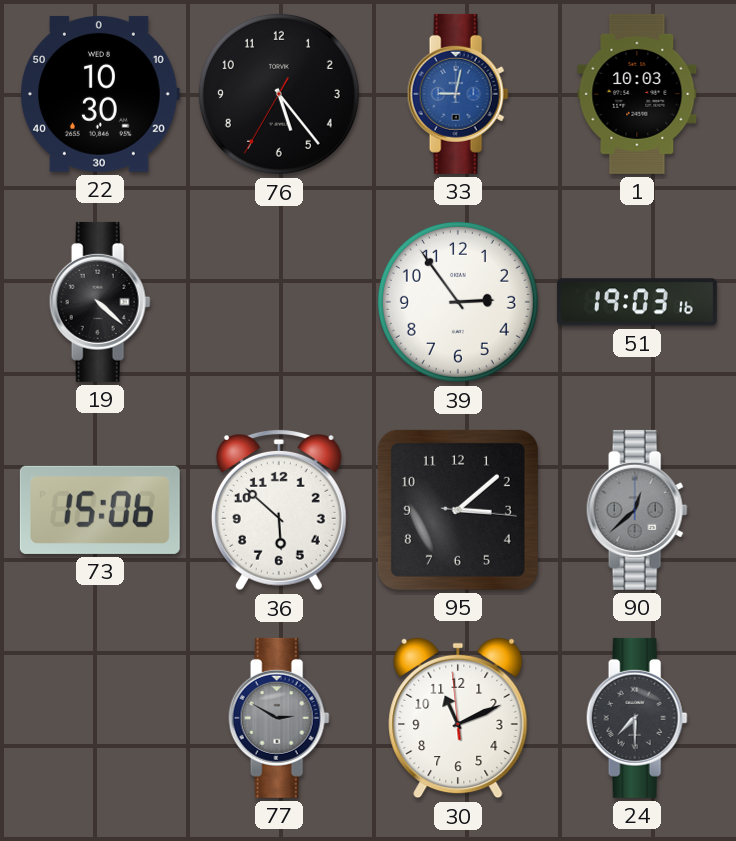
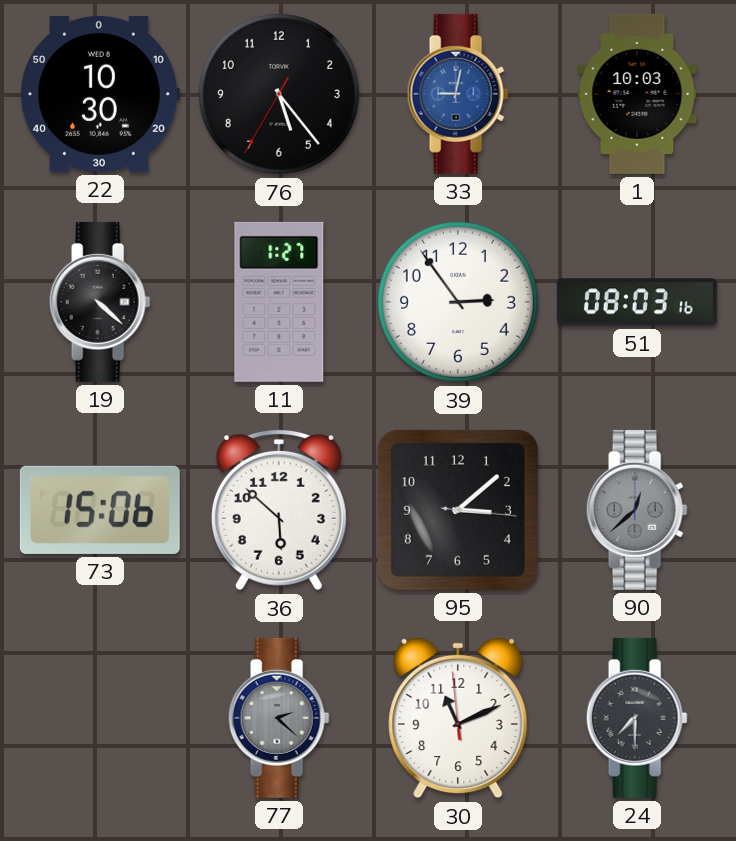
11: none -> 1:27
51: 19:03 -> 08:03
77: 2:50 -> 2:22
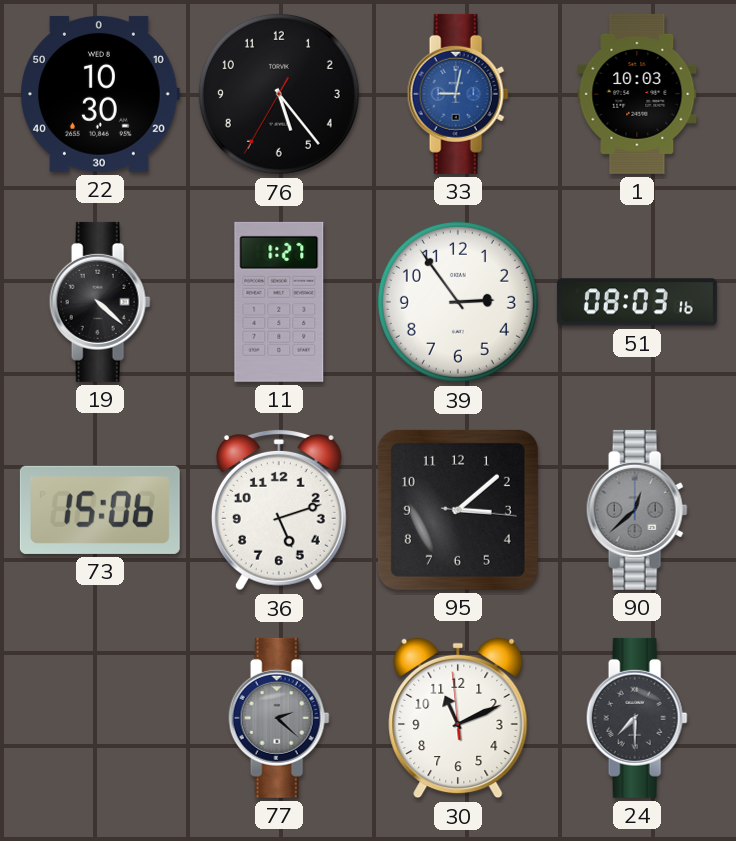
36: 5:52 -> 5:12
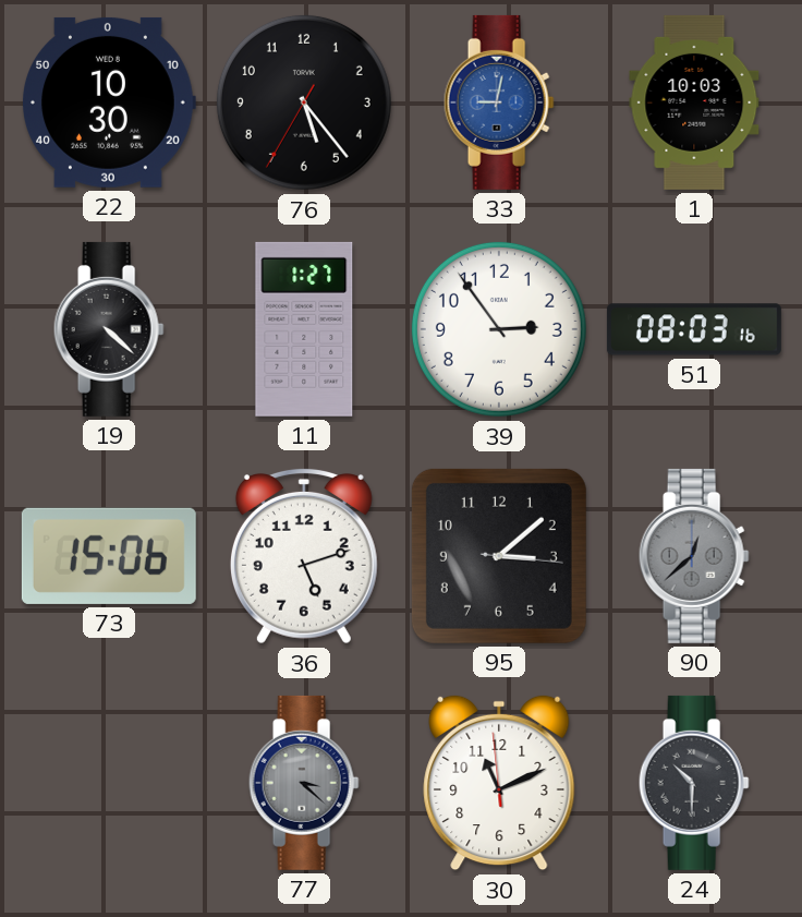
77: 2:22 -> 3:22
24: 7:30 -> 10:30
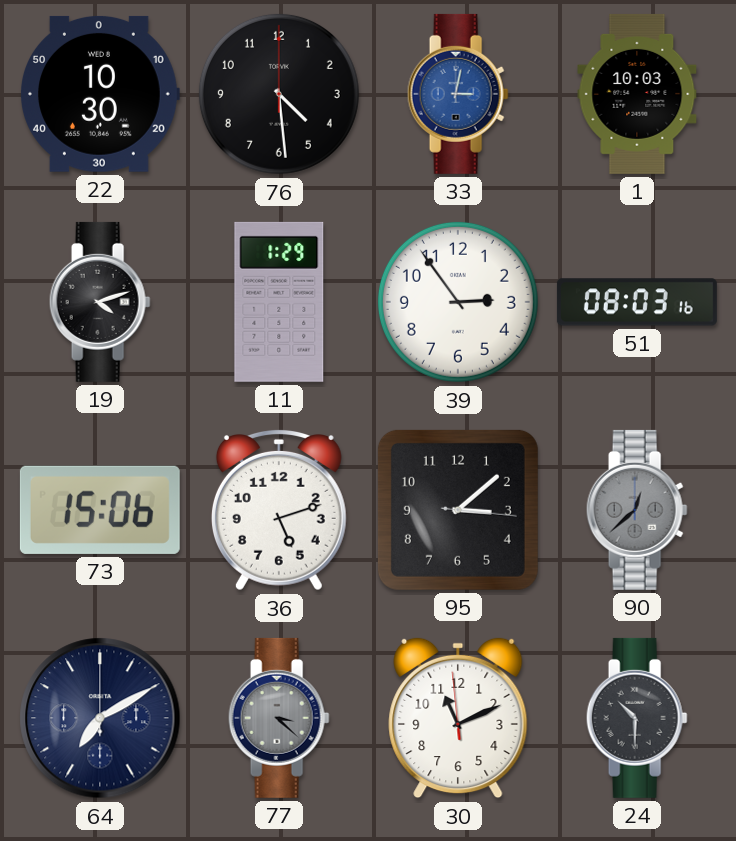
76: 5:23 -> 4:29
33: 9:02 -> 3:02
19: 4:22 -> 4:12
11: 1:27 -> 1:29
64: none -> 7:10
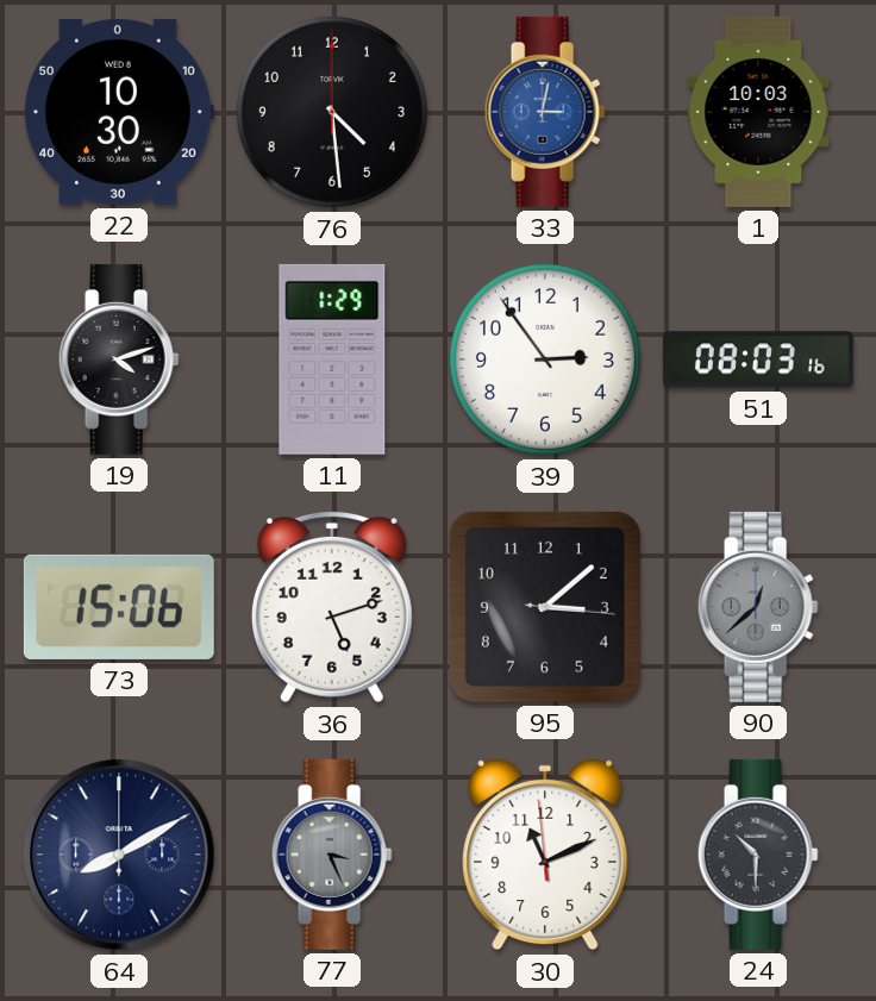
64: 7:10 -> 8:10
77: 3:22 -> 3:26
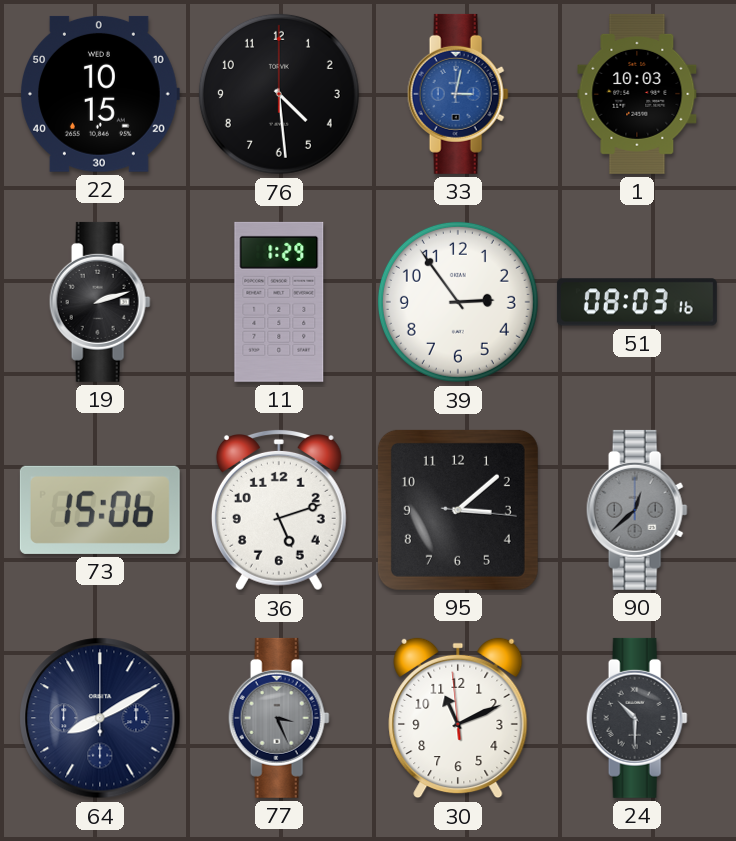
22: 10:30 -> 10:15
19: 4:12 -> 2:12
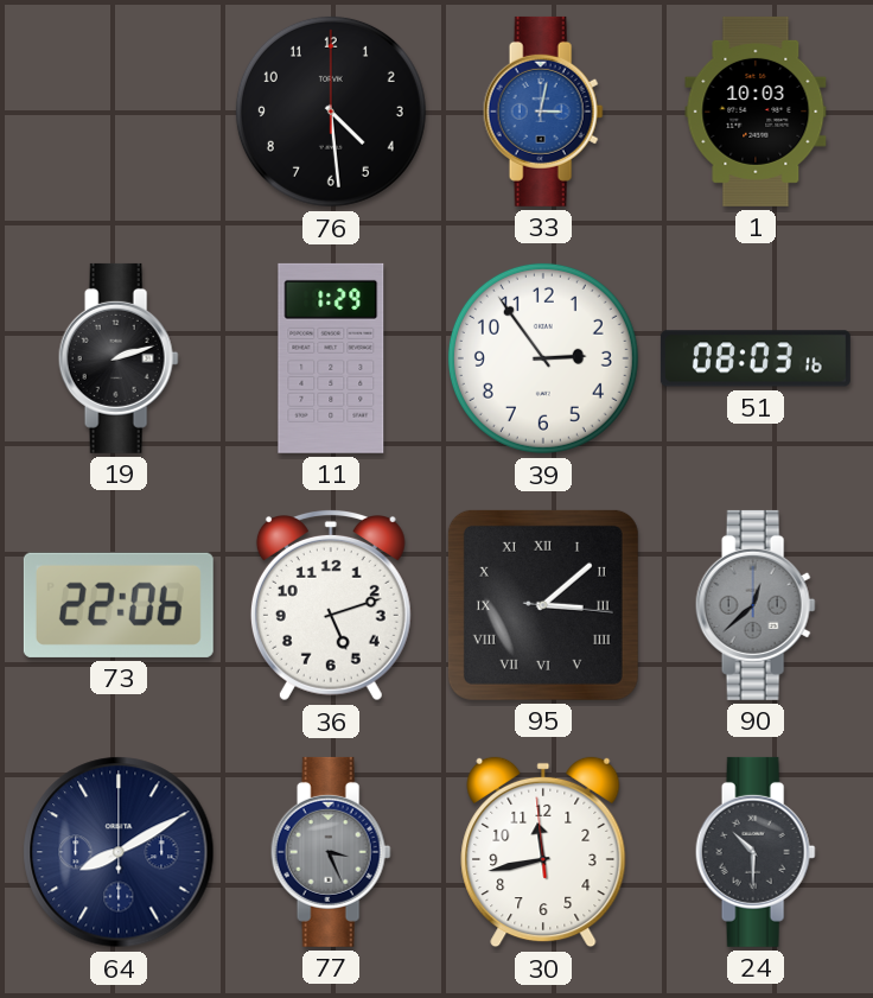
22: 10:15 -> none
73: 15:06 -> 22:06
95 numerals: Arabic -> Roman
30: 11:10 -> 11:42
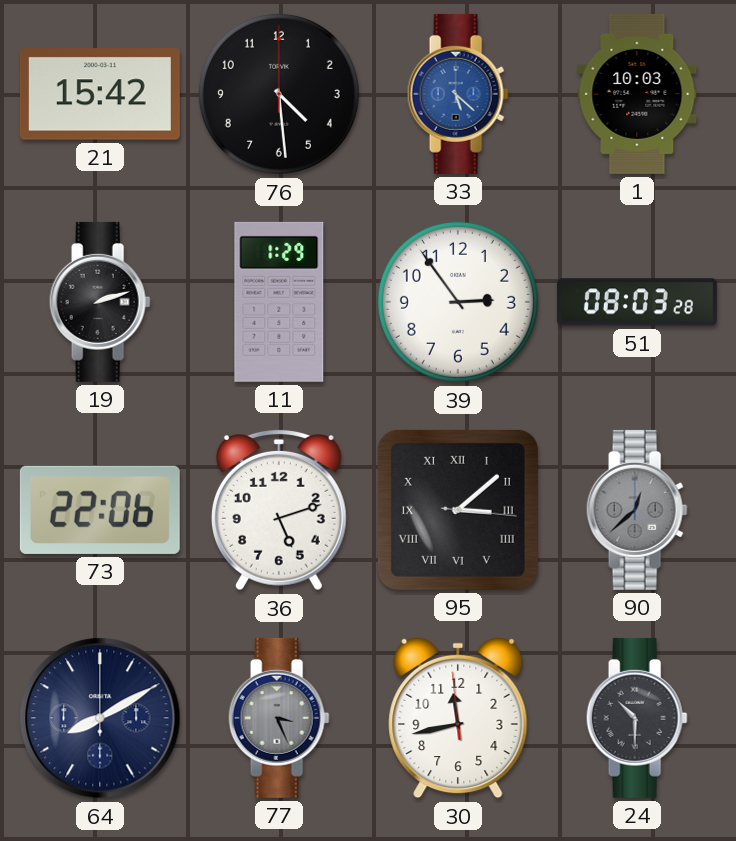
21: none -> 15:42
33: 3:02 -> 5:22
51: 08:03:16 -> 08:03:28
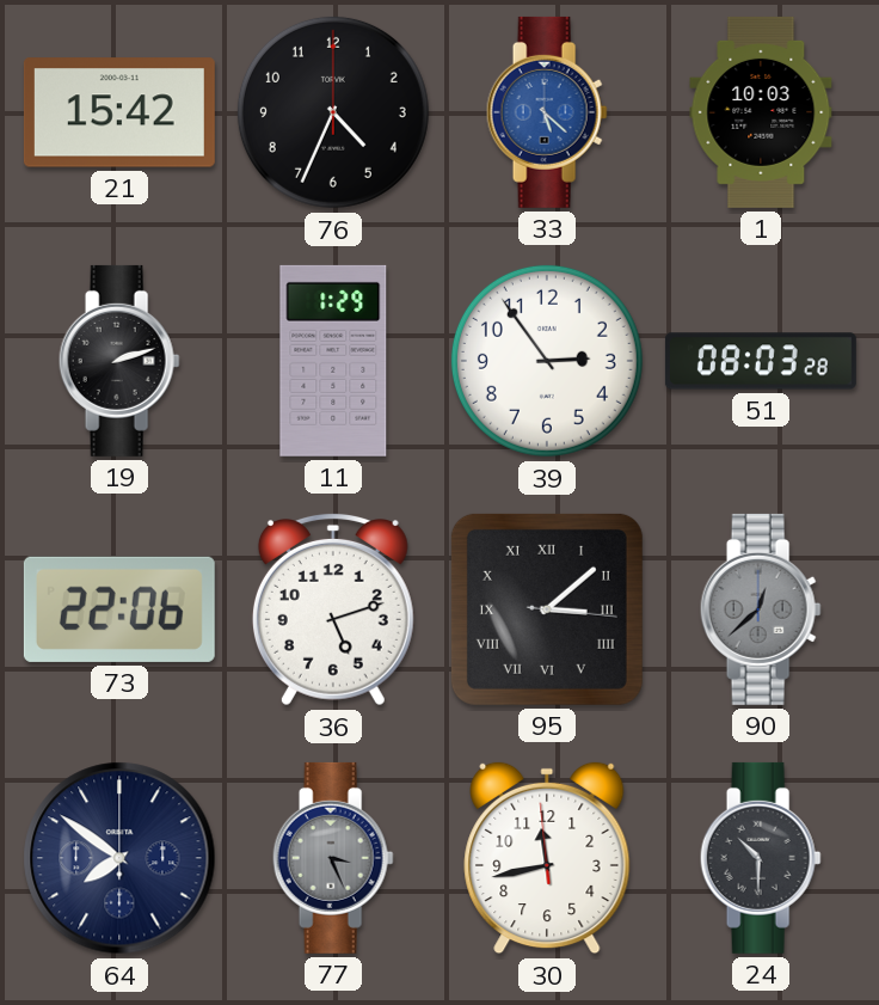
76: 4:29 -> 4:34
64: 8:10 -> 7:51
